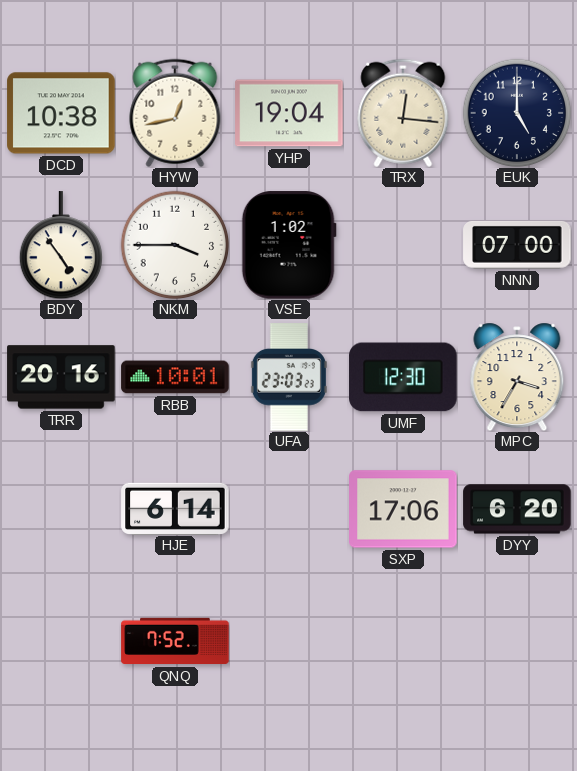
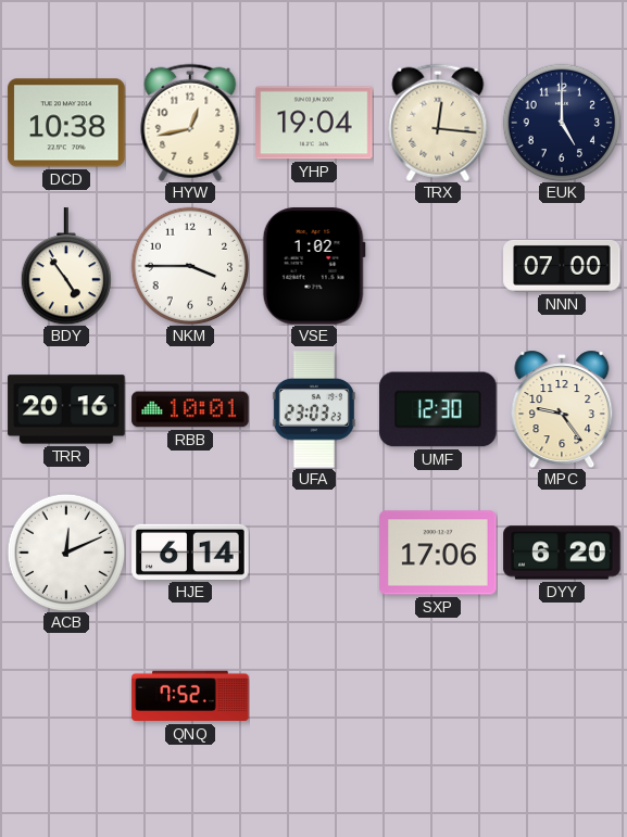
MPC: 3:35 -> 9:24
ACB: none -> 12:11
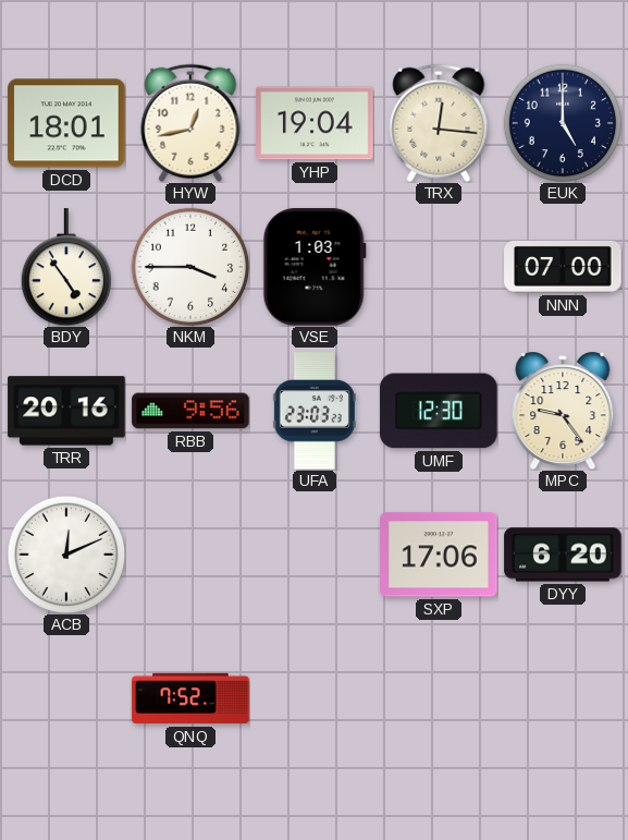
DCD: 10:38 -> 18:01
VSE: 1:02 -> 1:03
RBB: 10:01 -> 9:56
HJE: 6:14 -> none
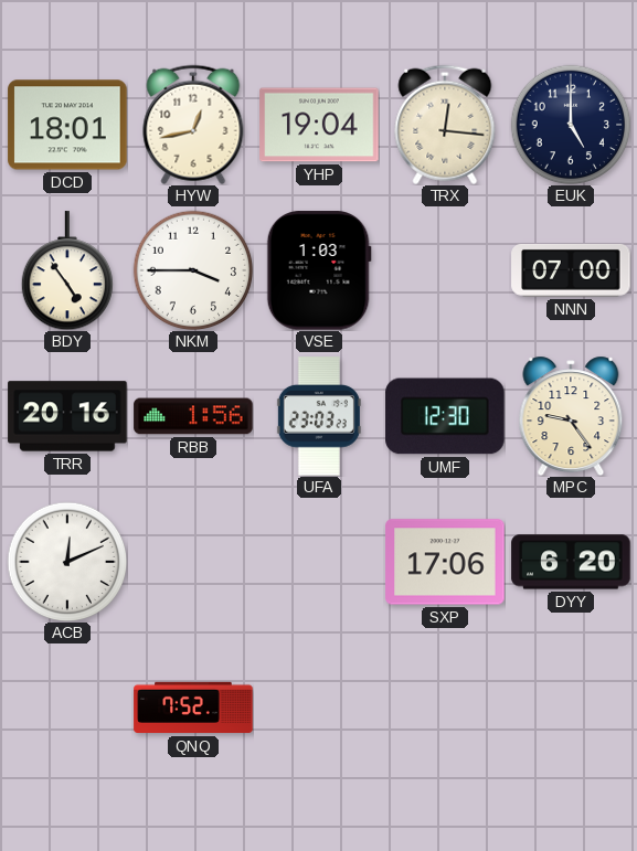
RBB: 9:56 -> 1:56
